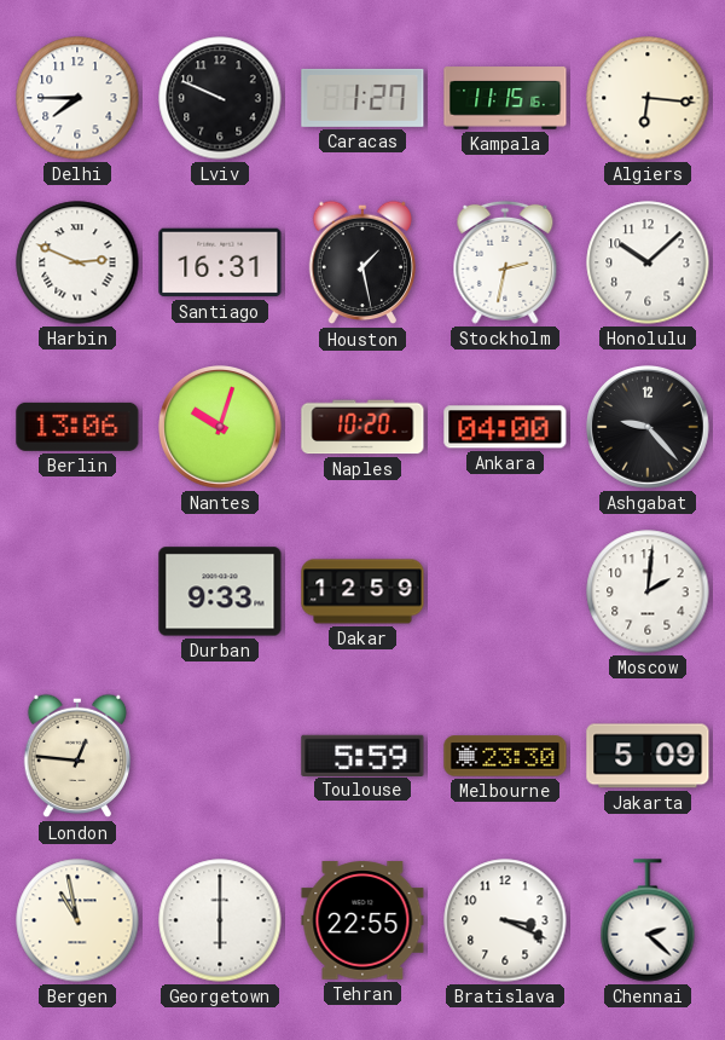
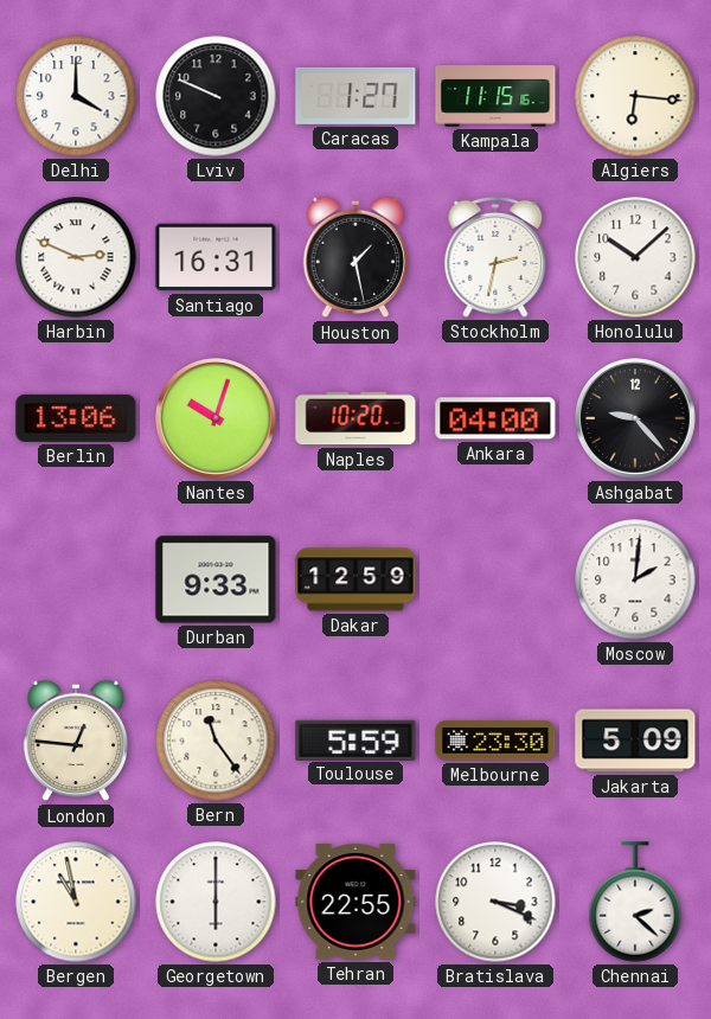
Delhi: 7:45 -> 4:00
Bern: none -> 11:24
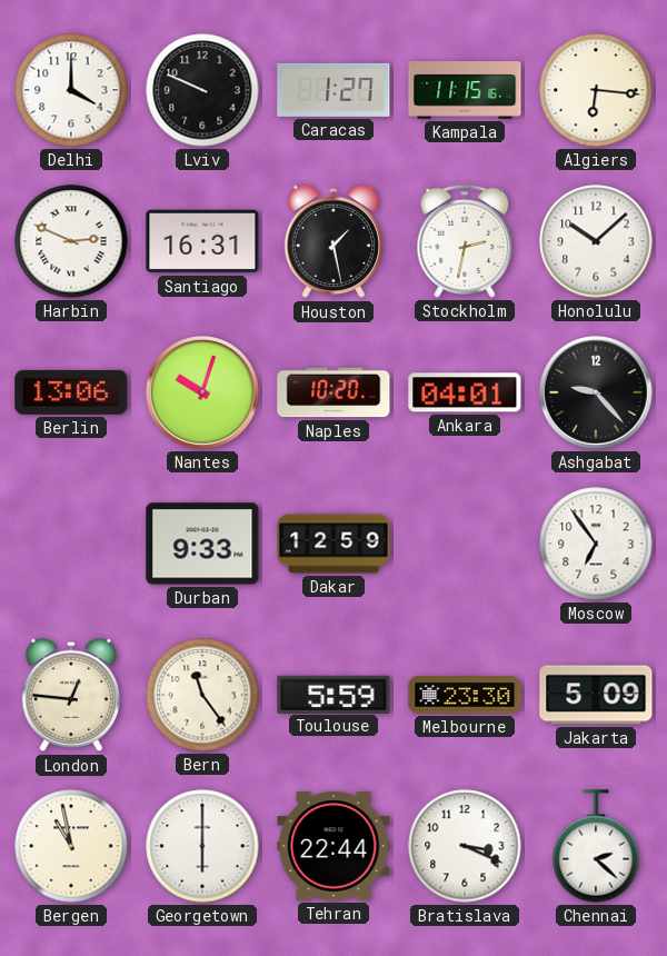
Ankara: 04:00 -> 04:01
Moscow: 2:01 -> 6:54
Tehran: 22:55 -> 22:44
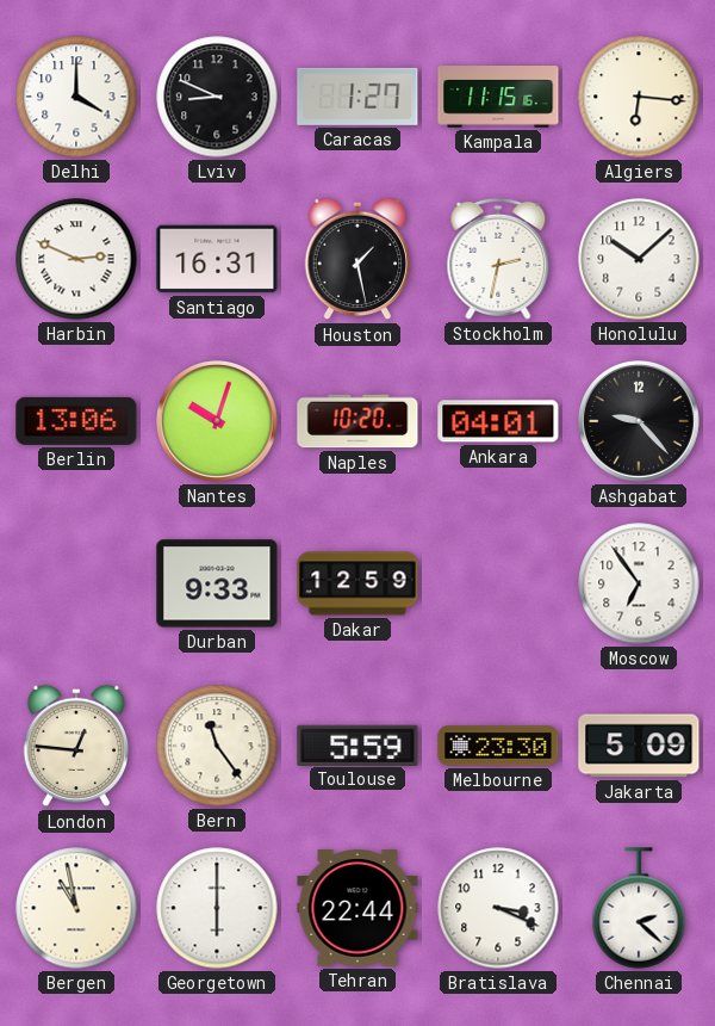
Lviv: 9:49 -> 8:49
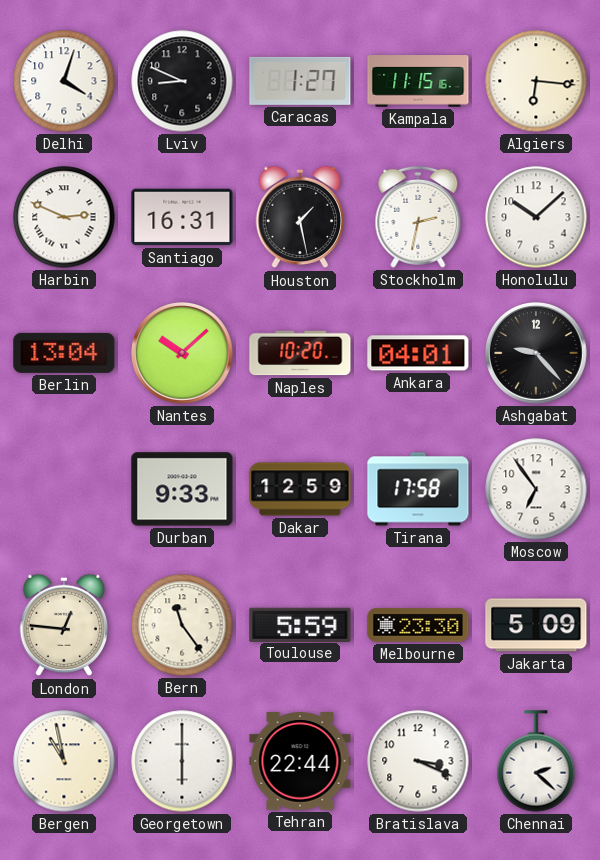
Delhi: 4:00 -> 4:03
Berlin: 13:06 -> 13:04
Nantes: 10:03 -> 10:08
Tirana: none -> 17:58
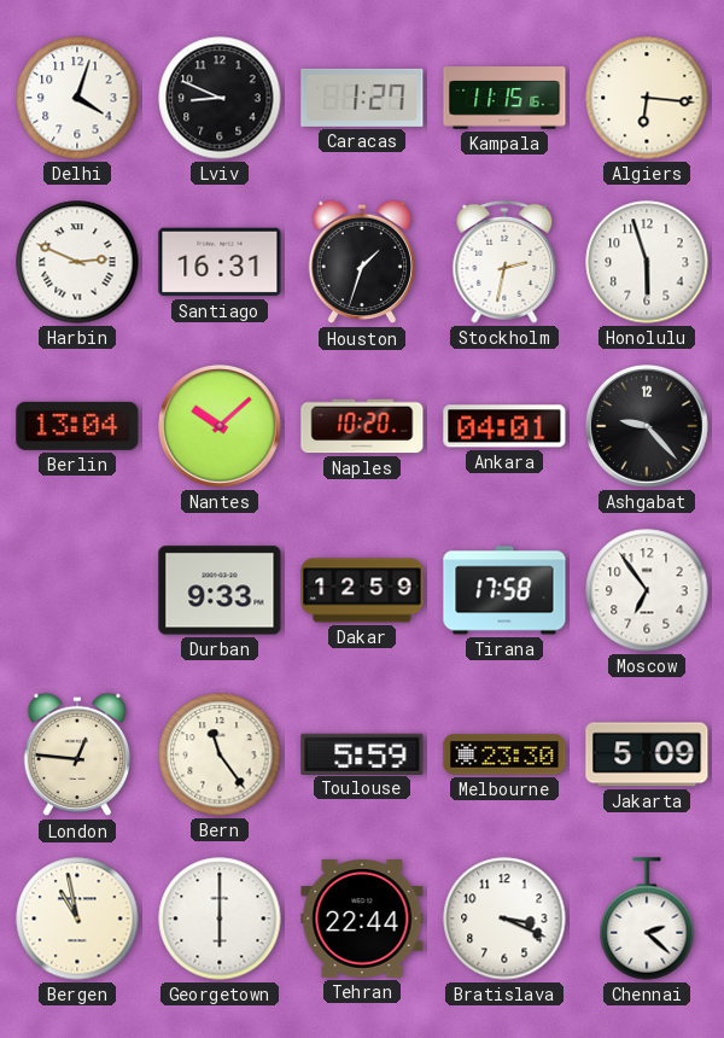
Houston: 1:28 -> 1:33
Honolulu: 10:08 -> 5:57
